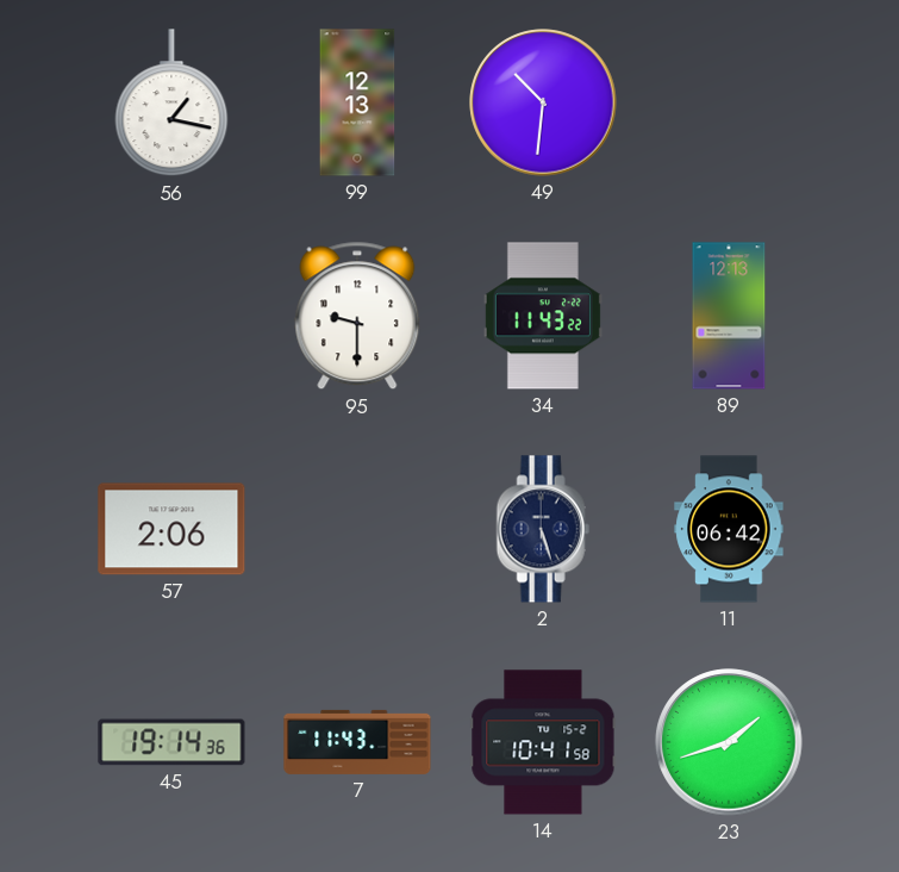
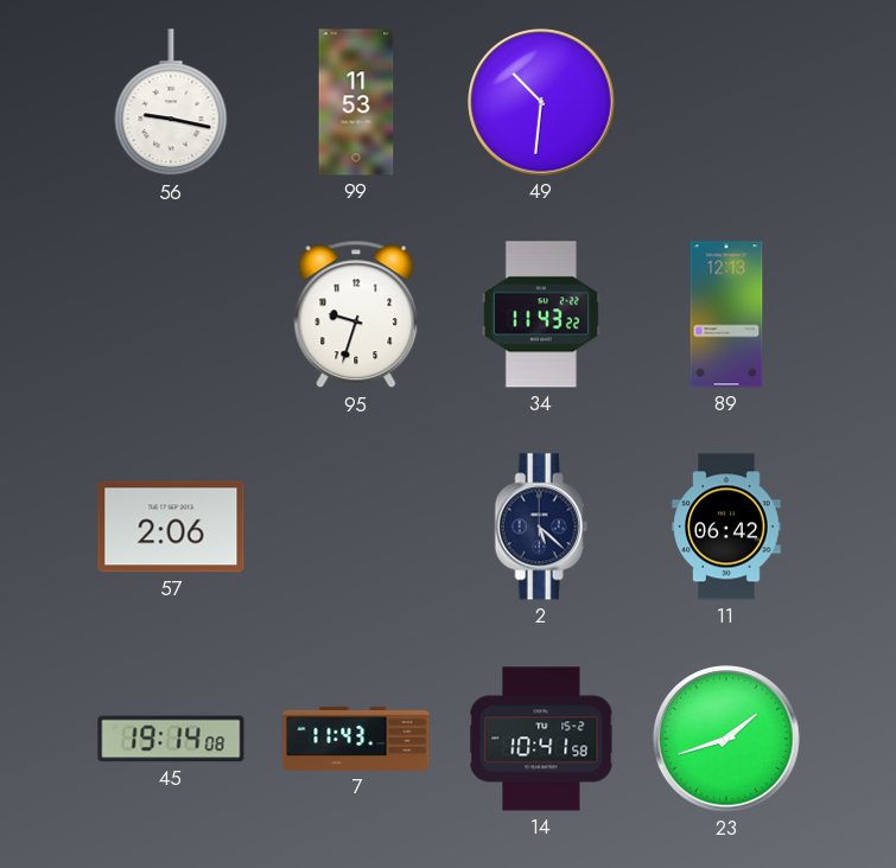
56: 1:17 -> 9:17
99: 12:13 -> 11:53
95: 9:30 -> 9:33
2: 5:27 -> 5:22
45: 19:14:36 -> 19:14:08
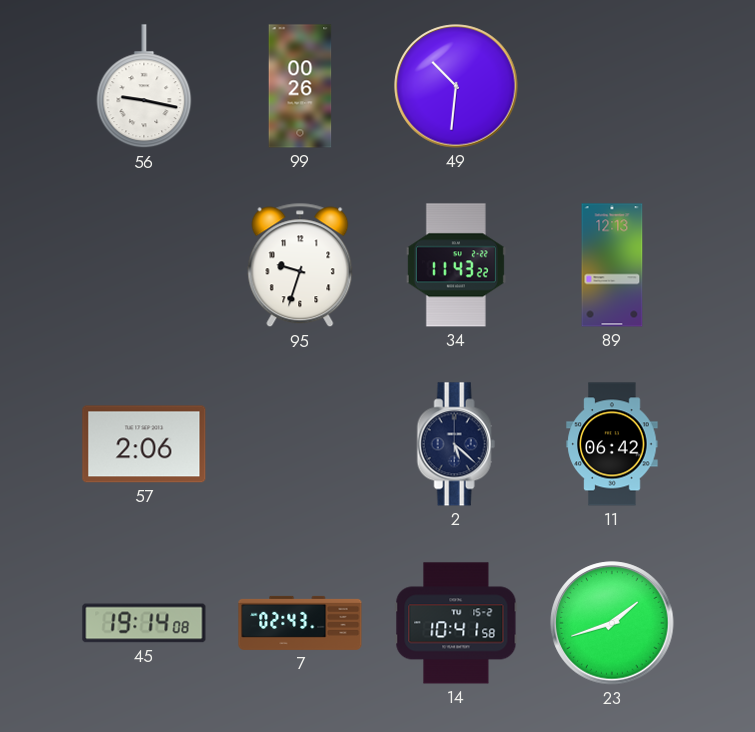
99: 11:53 -> 00:26
7: 11:43 -> 02:43
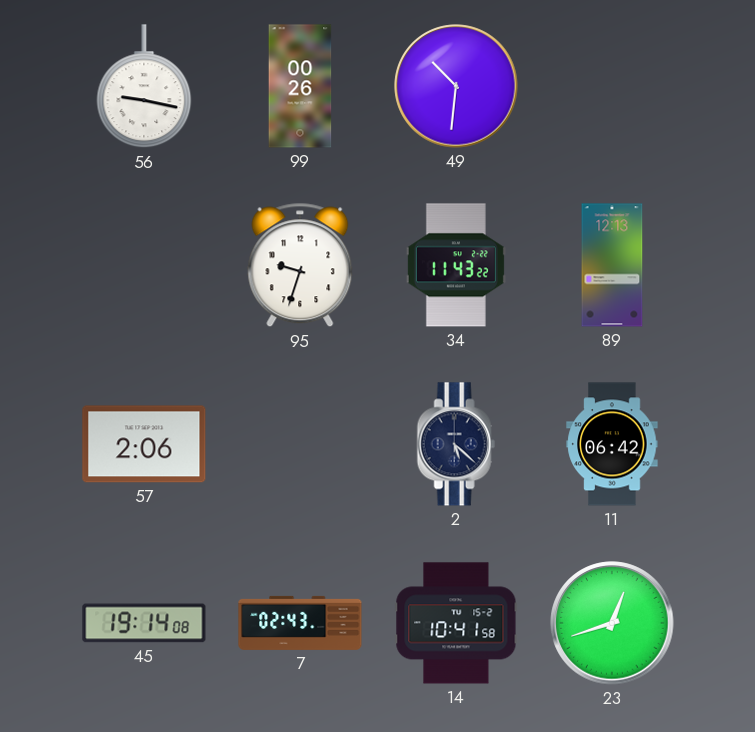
23: 1:42 -> 12:42
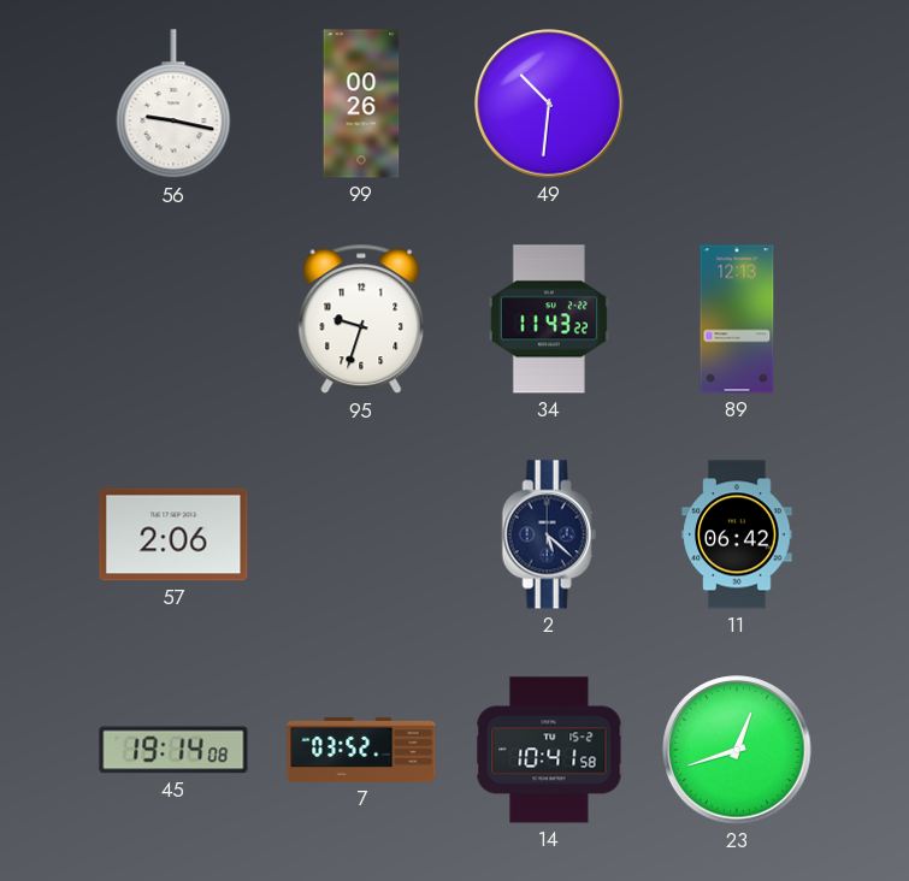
7: 02:43 -> 03:52
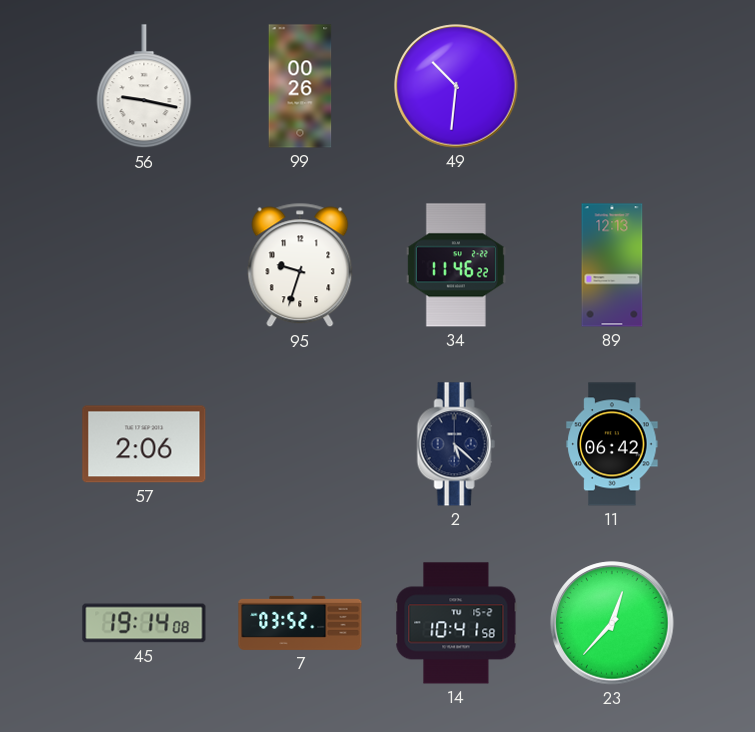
34: 11:43 -> 11:46
23: 12:42 -> 12:37
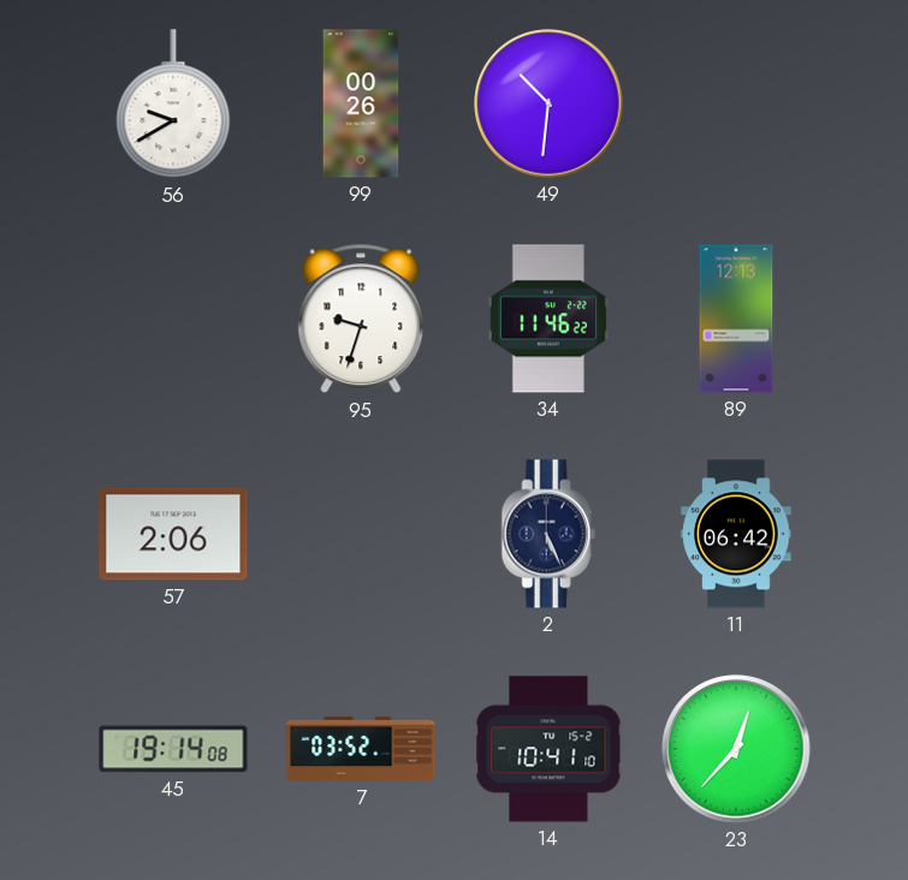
56: 9:17 -> 9:40
2: 5:22 -> 5:26
14: 10:41:58 -> 10:41:10
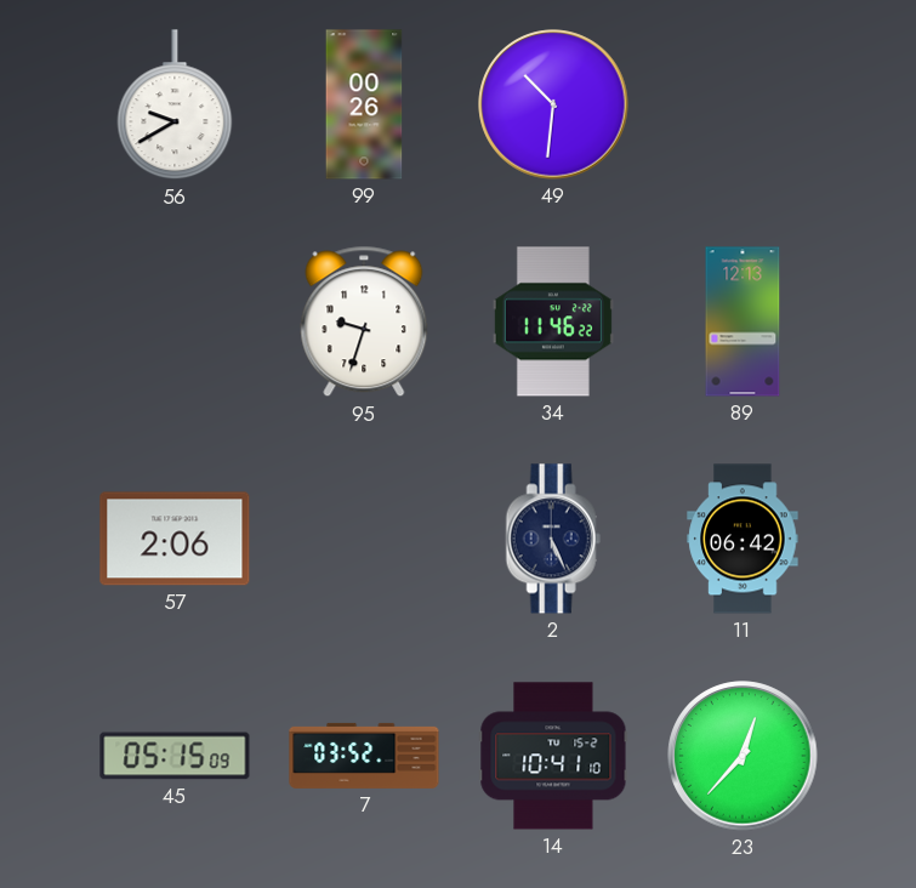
45: 19:14 -> 05:15
